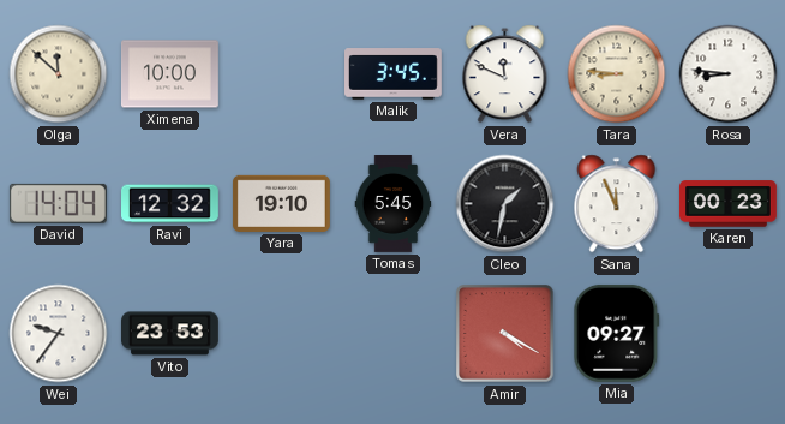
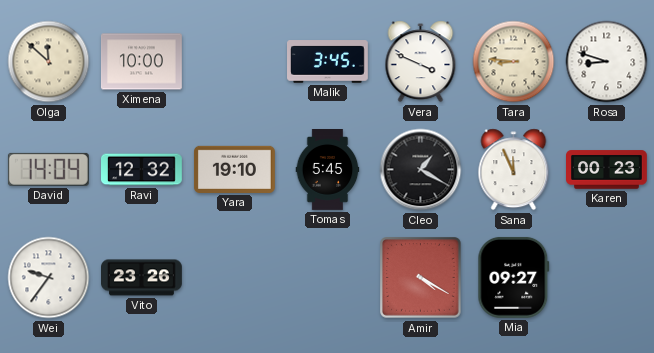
Vera: 11:49 -> 3:49
Rosa: 8:46 -> 8:48
Cleo: 1:32 -> 1:20
Vito: 23:53 -> 23:26
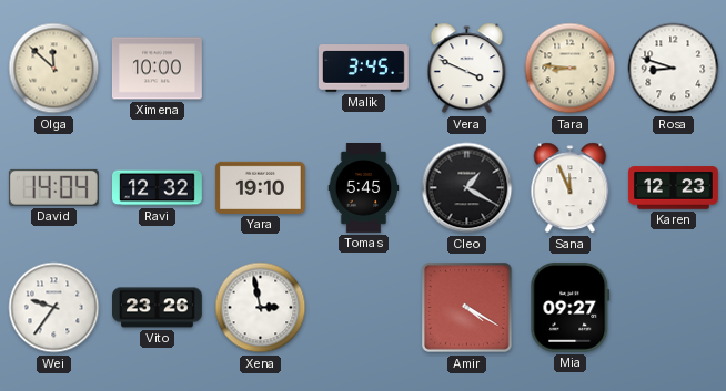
Karen: 00:23 -> 12:23
Xena: none -> 2:58
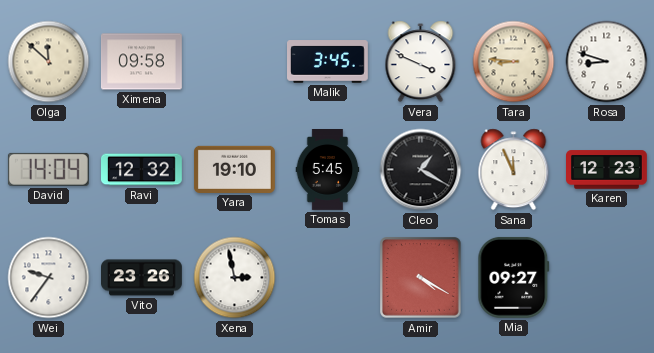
Ximena: 10:00 -> 09:58
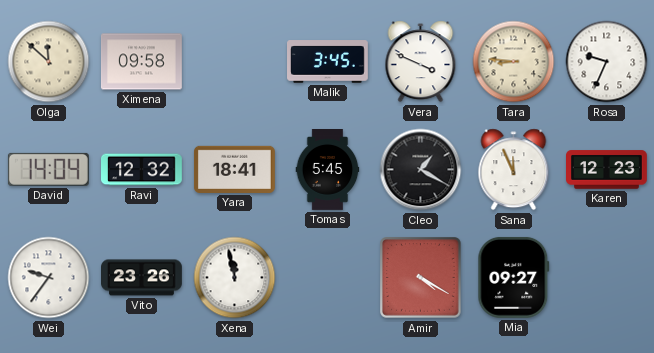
Rosa: 8:48 -> 9:34
Yara: 19:10 -> 18:41
Xena: 2:58 -> 11:58
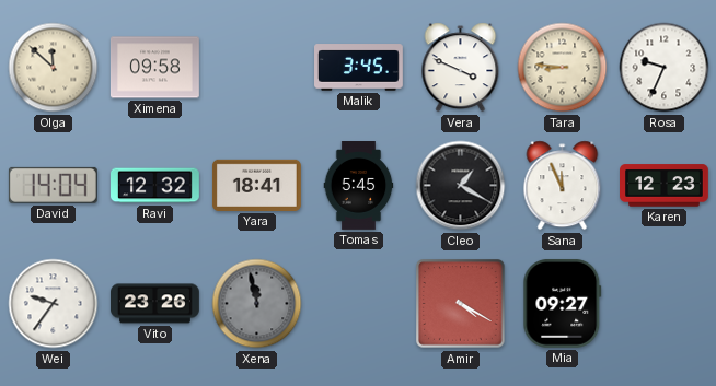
Xena dial: white -> grey
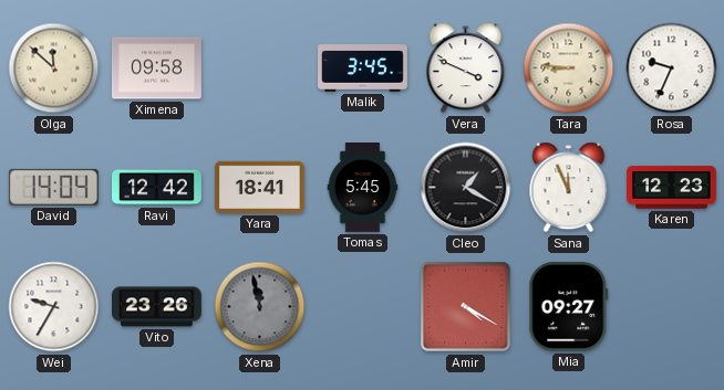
Ravi: 12:32 -> 12:42
Wei: 9:36 -> 9:35
